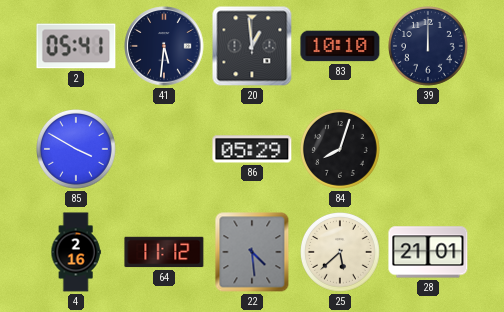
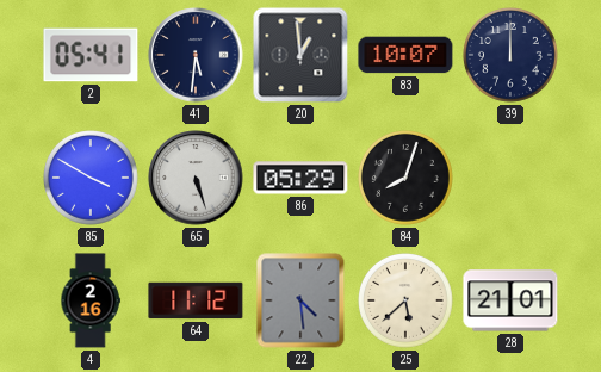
83: 10:10 -> 10:07
65: none -> 5:27
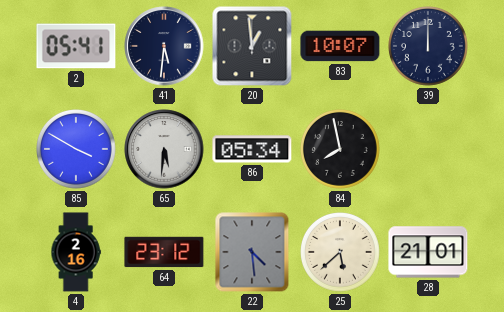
65: 5:27 -> 5:31
86: 05:29 -> 05:34
84: 8:03 -> 7:58
64: 11:12 -> 23:12
